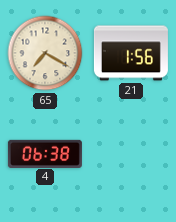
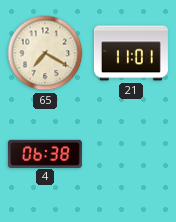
21: 1:56 -> 11:01
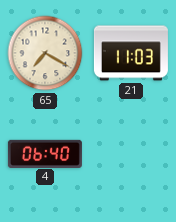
21: 11:01 -> 11:03
4: 06:38 -> 06:40
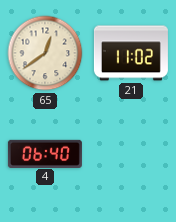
65: 7:20 -> 12:39
21: 11:03 -> 11:02
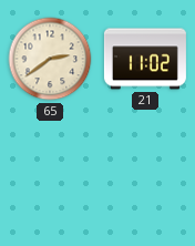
65: 12:39 -> 2:39
4: 06:40 -> none
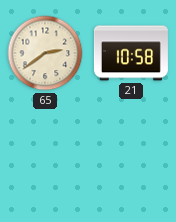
21: 11:02 -> 10:58
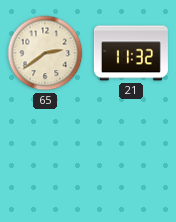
21: 10:58 -> 11:32
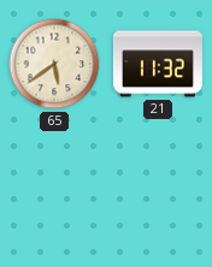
65: 2:39 -> 5:39
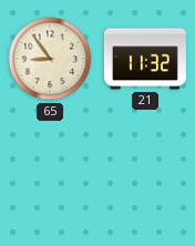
65: 5:39 -> 8:54
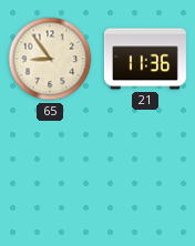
21: 11:32 -> 11:36
